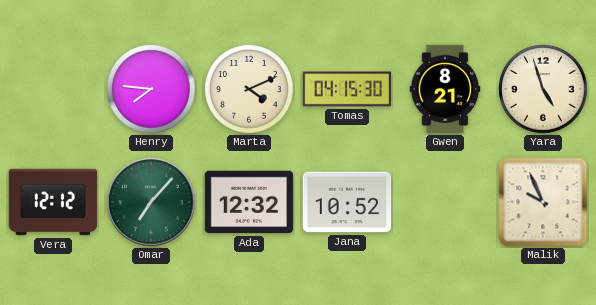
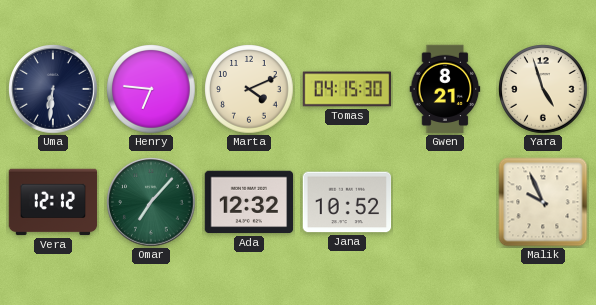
Uma: none -> 6:31
Henry: 7:46 -> 6:46
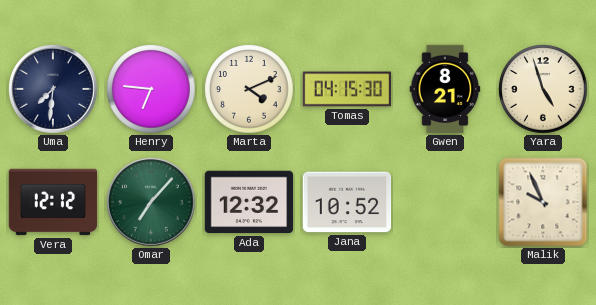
Uma: 6:31 -> 7:31
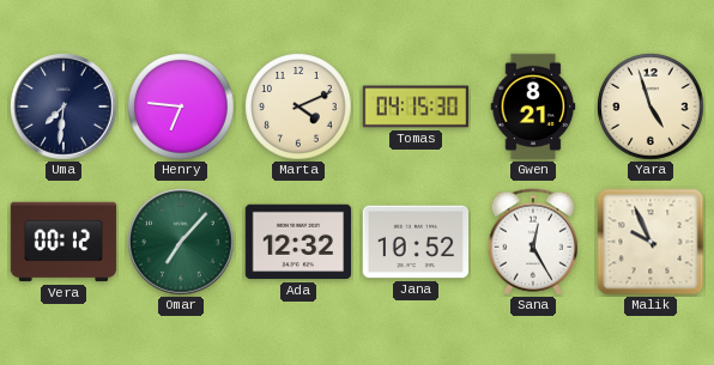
Vera: 12:12 -> 00:12
Sana: none -> 12:25
